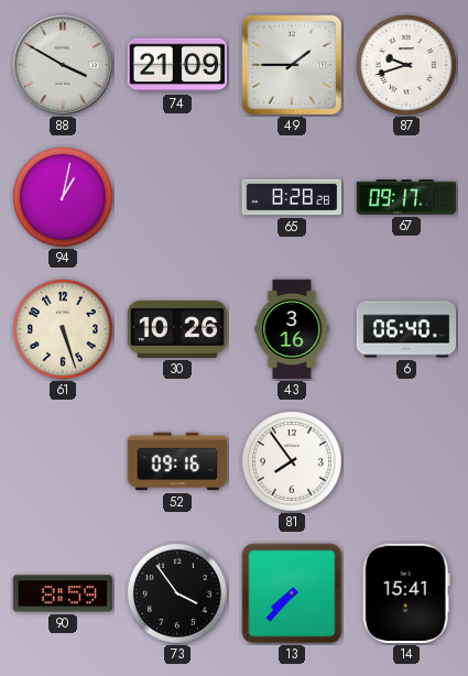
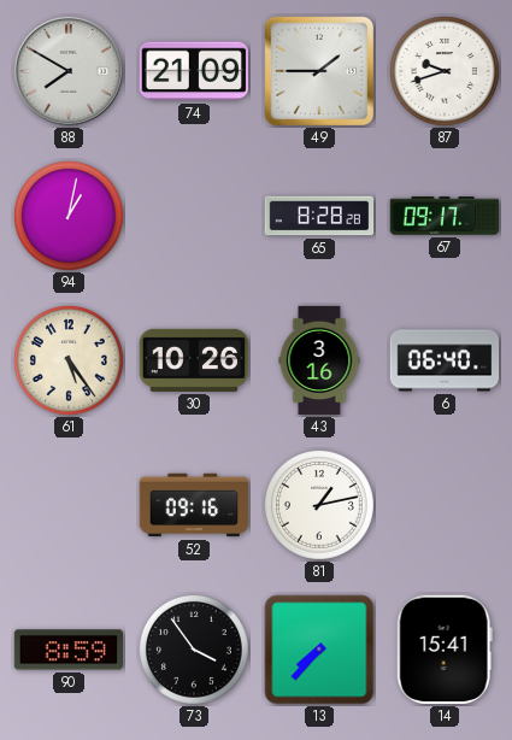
88: 3:50 -> 7:50
61: 5:27 -> 5:24
81: 7:54 -> 1:13
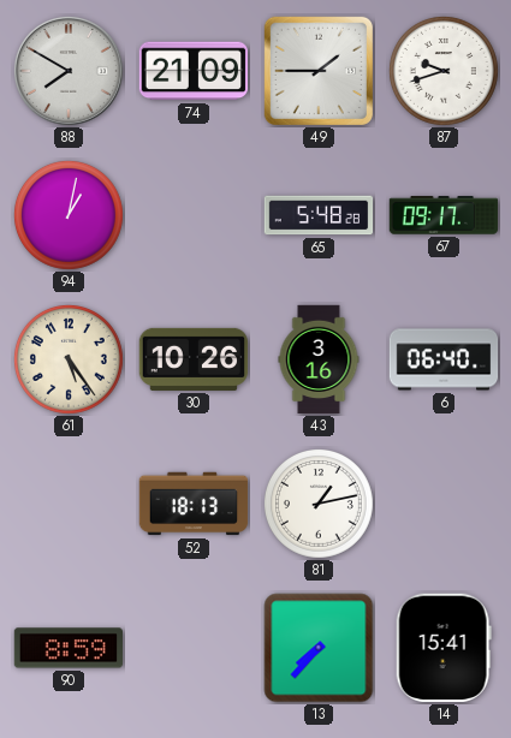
65: 8:28 -> 5:48
52: 09:16 -> 18:13
73: 3:54 -> none
